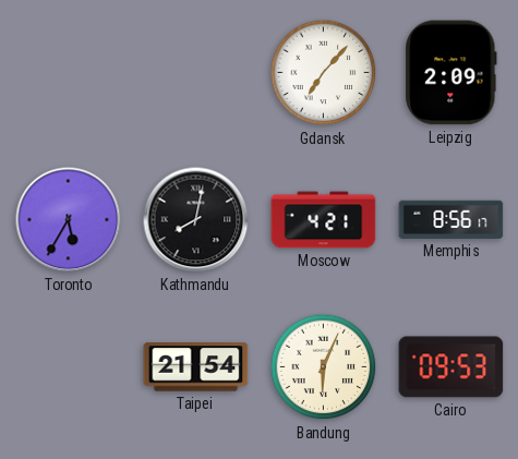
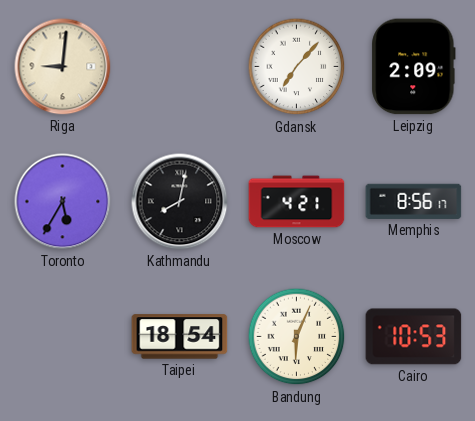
Riga: none -> 9:01
Taipei: 21:54 -> 18:54
Cairo: 09:53 -> 10:53
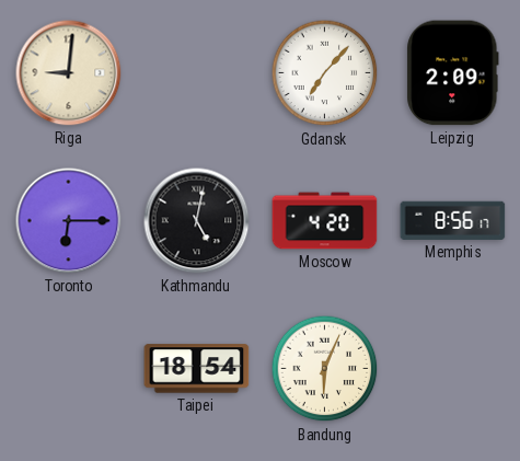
Toronto: 5:35 -> 6:15
Kathmandu: 8:02 -> 5:02
Moscow: 4:21 -> 4:20
Cairo: 10:53 -> none
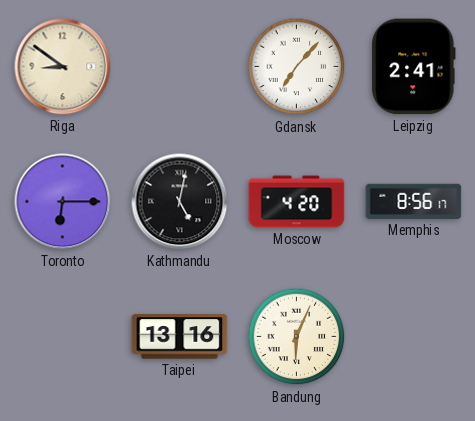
Riga: 9:01 -> 8:51
Leipzig: 2:09 -> 2:41
Taipei: 18:54 -> 13:16
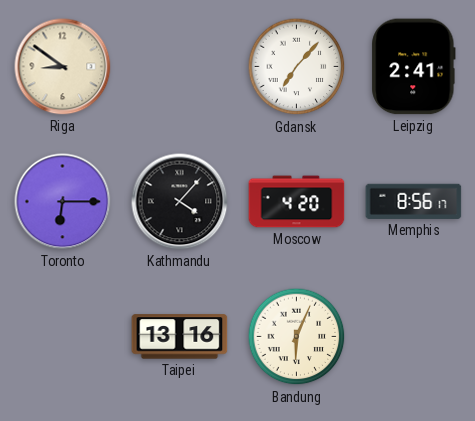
Kathmandu: 5:02 -> 4:07
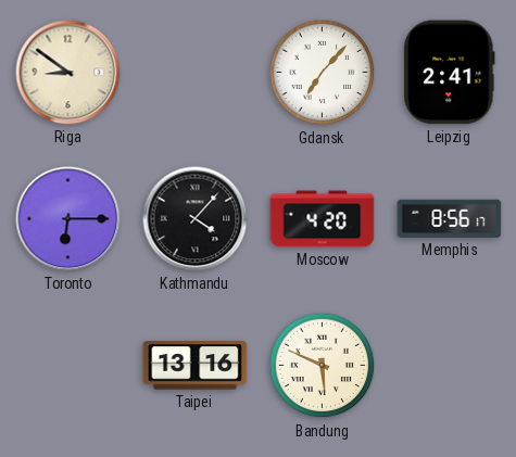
Bandung: 6:04 -> 5:49
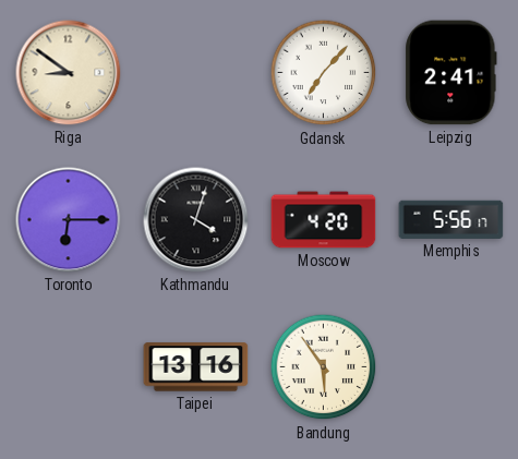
Kathmandu: 4:07 -> 4:03
Memphis: 8:56 -> 5:56
Bandung: 5:49 -> 5:54
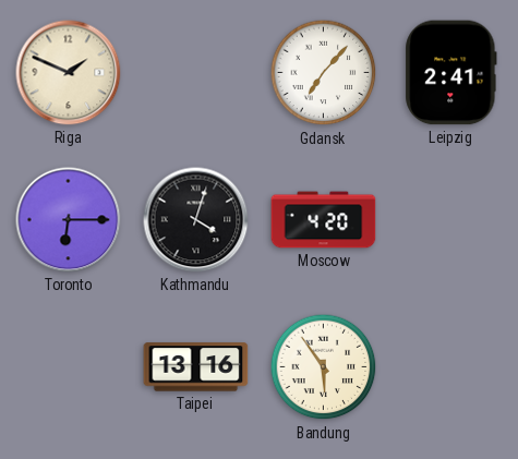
Riga: 8:51 -> 1:49
Memphis: 5:56 -> none
